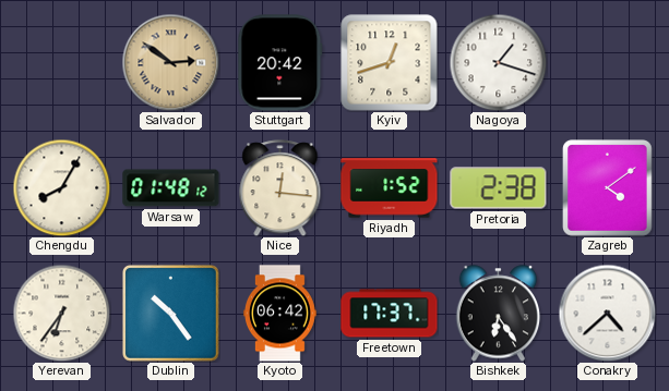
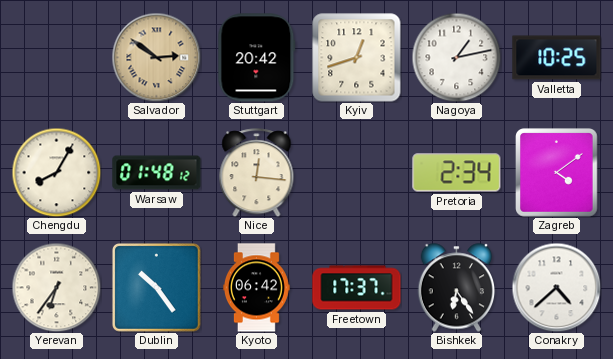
Nagoya: 1:18 -> 1:13
Valletta: none -> 10:25
Riyadh: 1:52 -> none
Pretoria: 2:38 -> 2:34
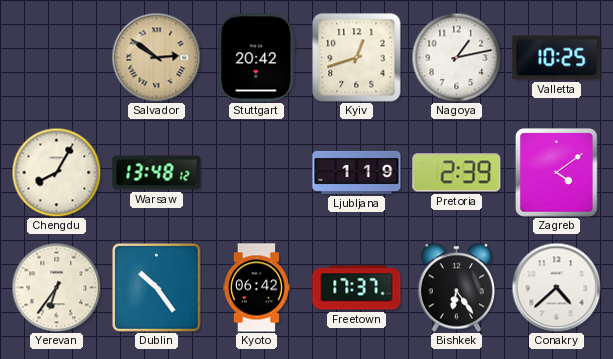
Warsaw: 01:48 -> 13:48
Nice: 12:16 -> none
Ljubljana: none -> 1:19
Pretoria: 2:34 -> 2:39
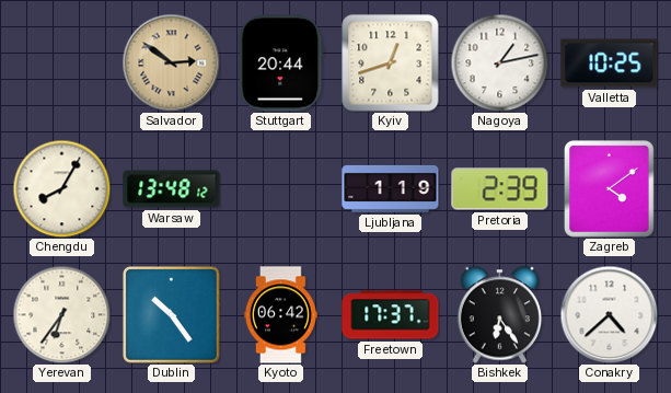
Stuttgart: 20:42 -> 20:44
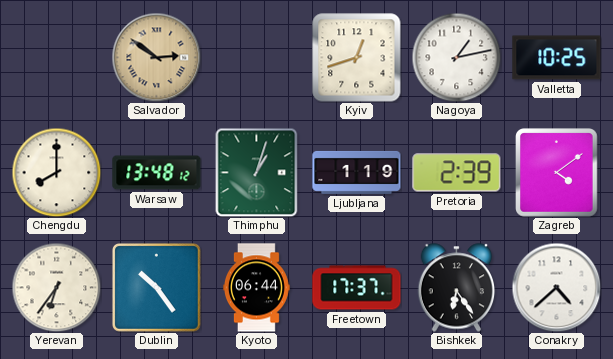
Stuttgart: 20:44 -> none
Chengdu: 8:05 -> 8:00
Thimphu: none -> 1:03
Kyoto: 06:42 -> 06:44
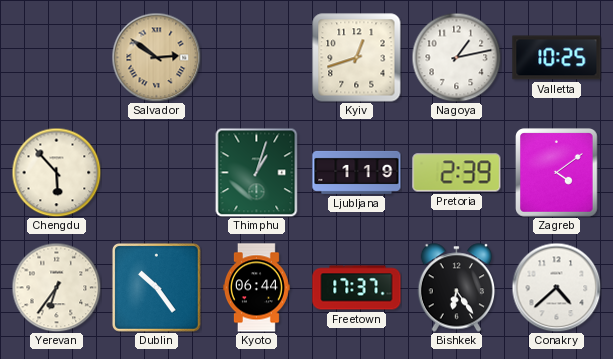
Chengdu: 8:00 -> 5:53
Warsaw: 13:48 -> none
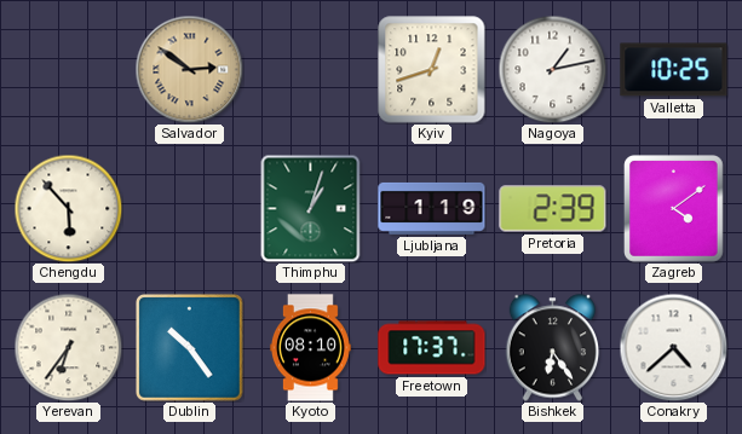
Kyoto: 06:44 -> 08:10
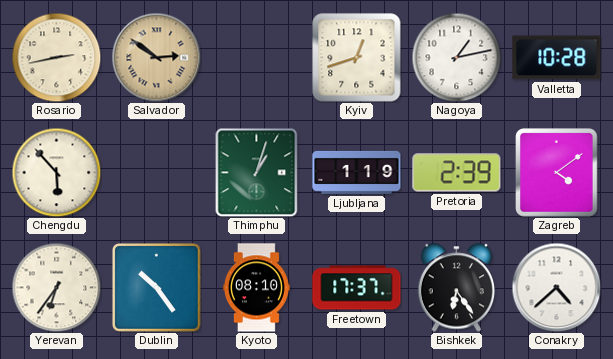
Rosario: none -> 2:43
Valletta: 10:25 -> 10:28
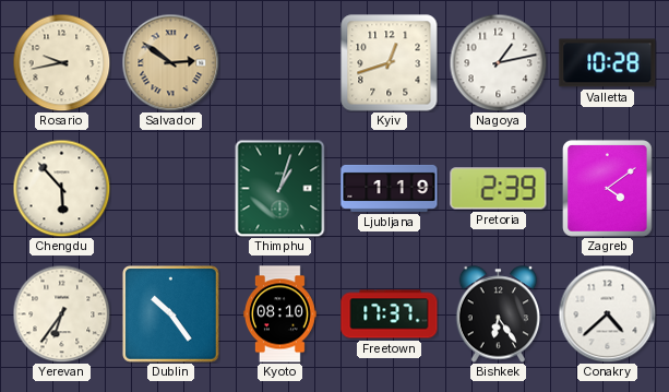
Rosario: 2:43 -> 9:43
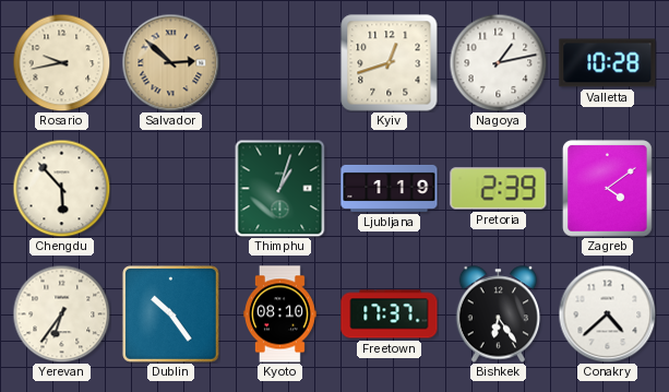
Salvador: 2:51 -> 2:52
